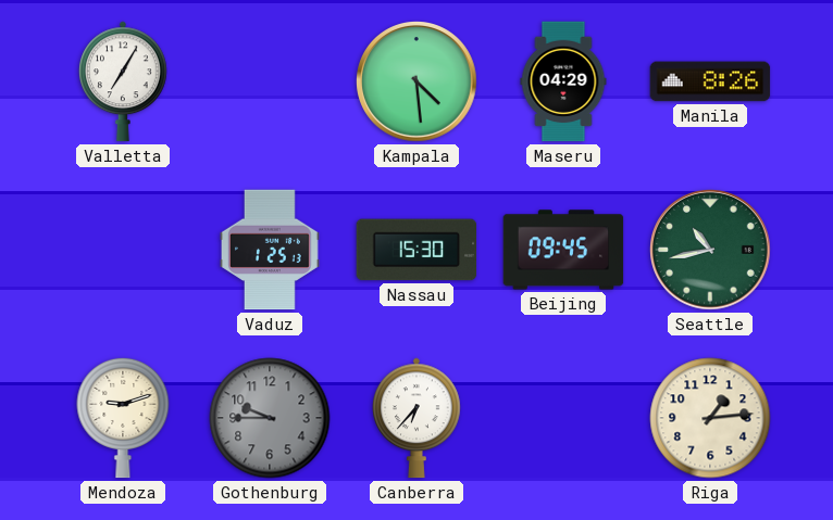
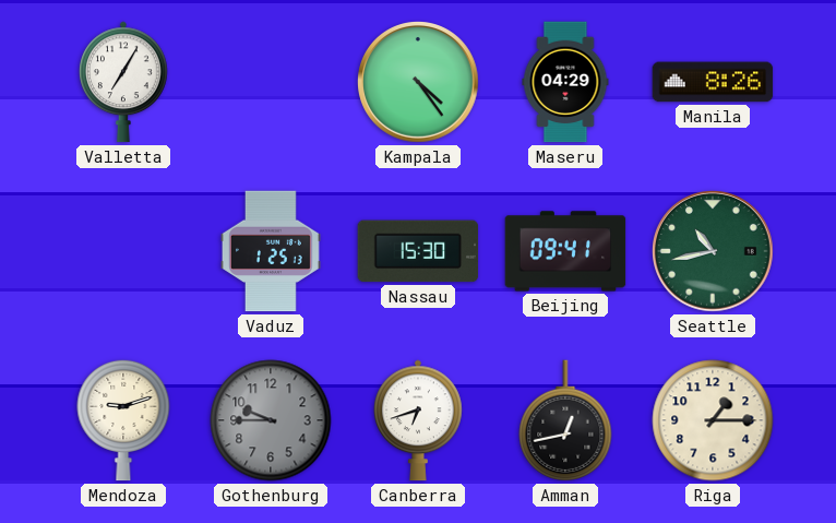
Kampala: 4:29 -> 4:24
Beijing: 09:45 -> 09:41
Canberra: 6:37 -> 6:42
Amman: none -> 12:43
Riga: 1:14 -> 1:15
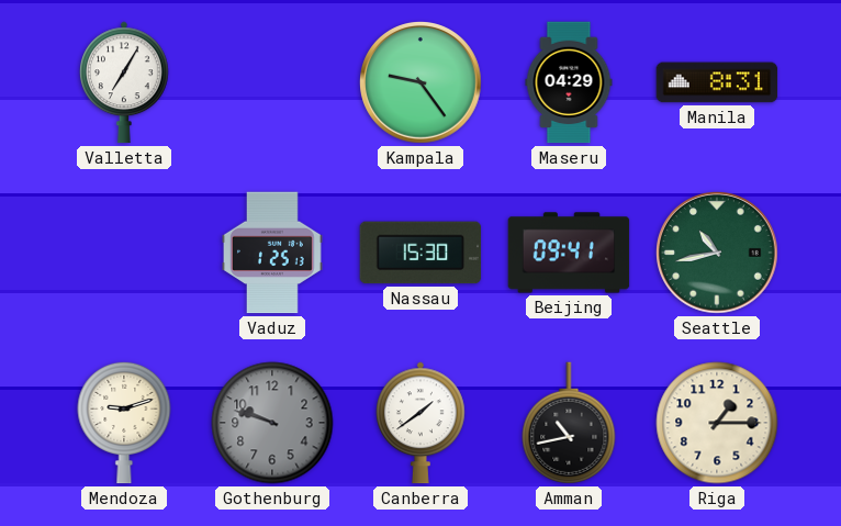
Kampala: 4:24 -> 9:24
Manila: 8:26 -> 8:31
Gothenburg: 9:45 -> 9:48
Canberra: 6:42 -> 1:39
Amman: 12:43 -> 10:43
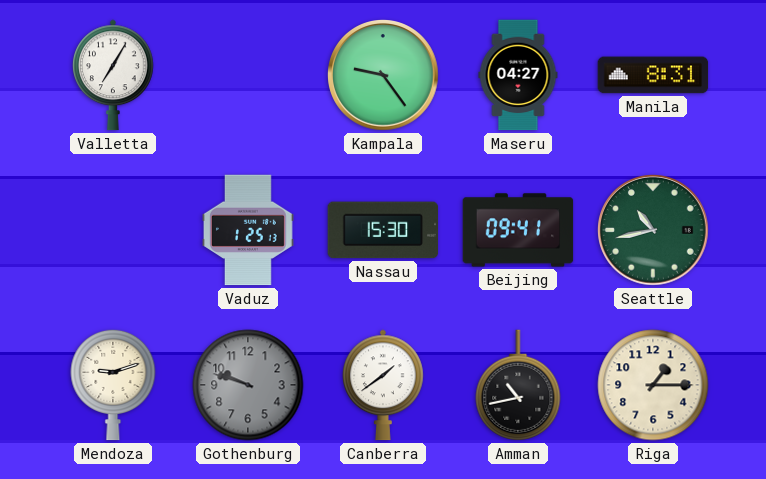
Maseru: 04:29 -> 04:27
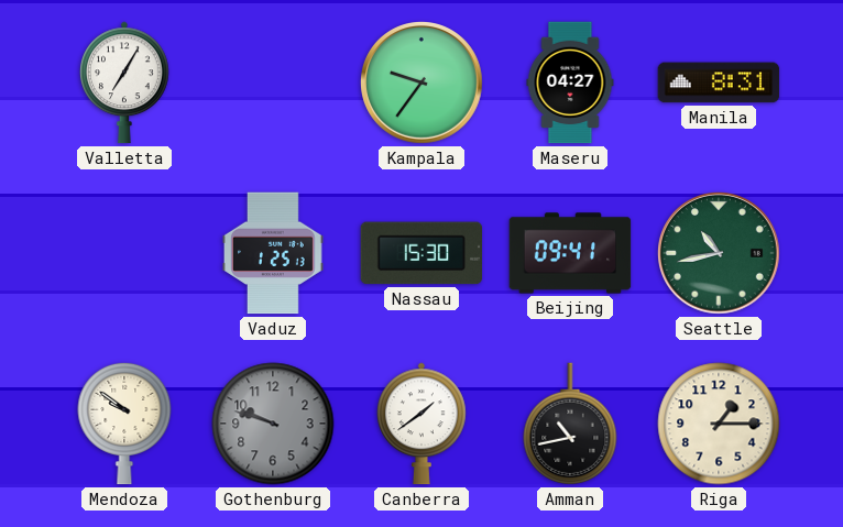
Kampala: 9:24 -> 9:36
Mendoza: 9:12 -> 9:51
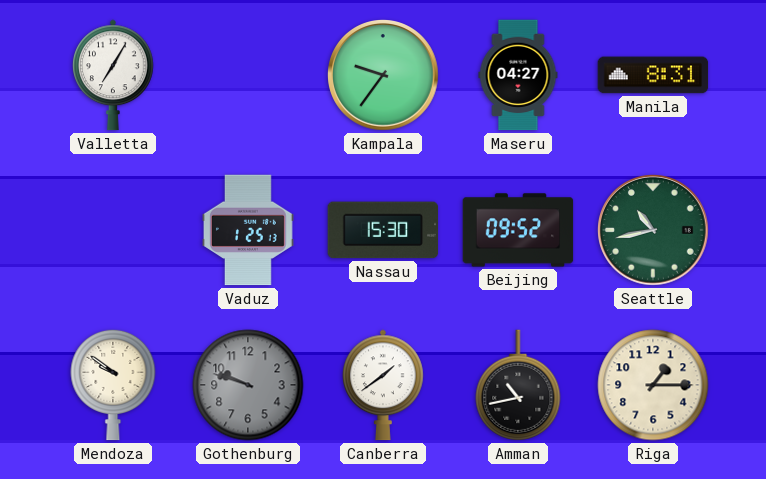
Beijing: 09:41 -> 09:52
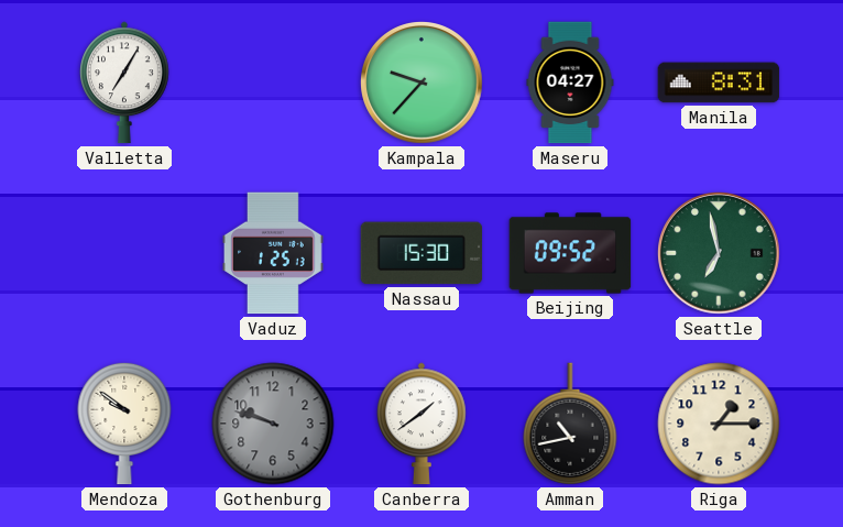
Kampala: 9:36 -> 9:37
Seattle: 10:43 -> 6:58
